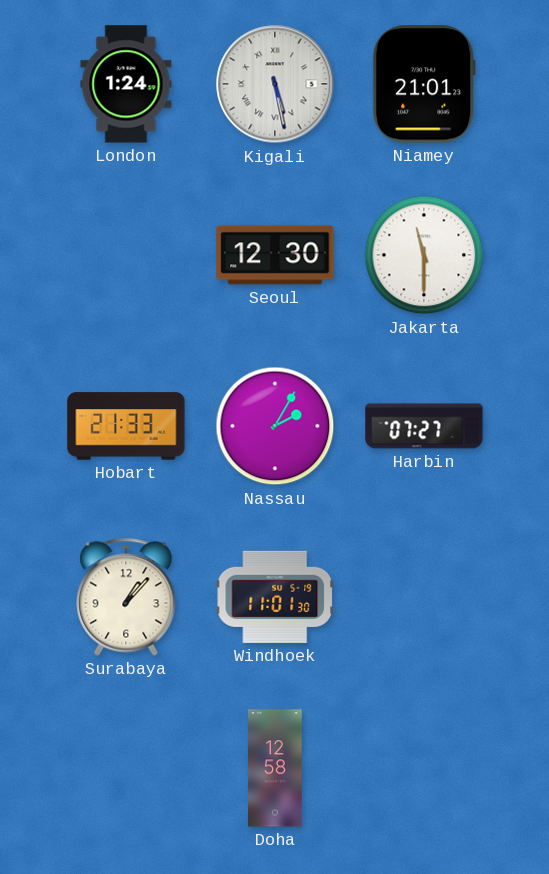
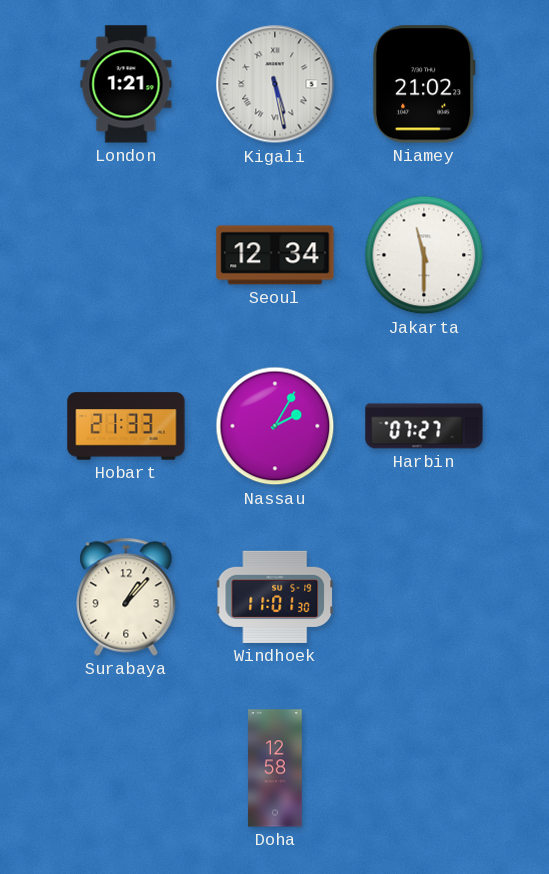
London: 1:24 -> 1:21
Niamey: 21:01 -> 21:02
Seoul: 12:30 -> 12:34
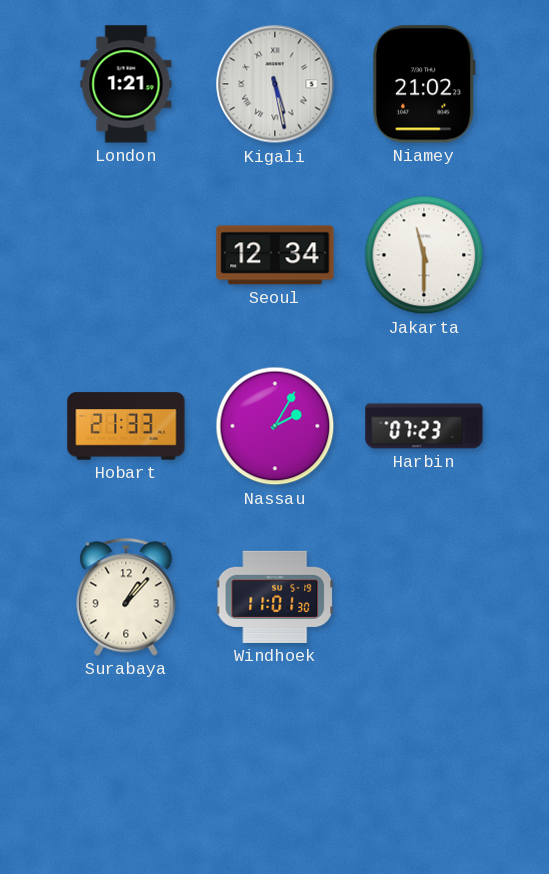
Harbin: 07:27 -> 07:23
Doha: 12:58 -> none
